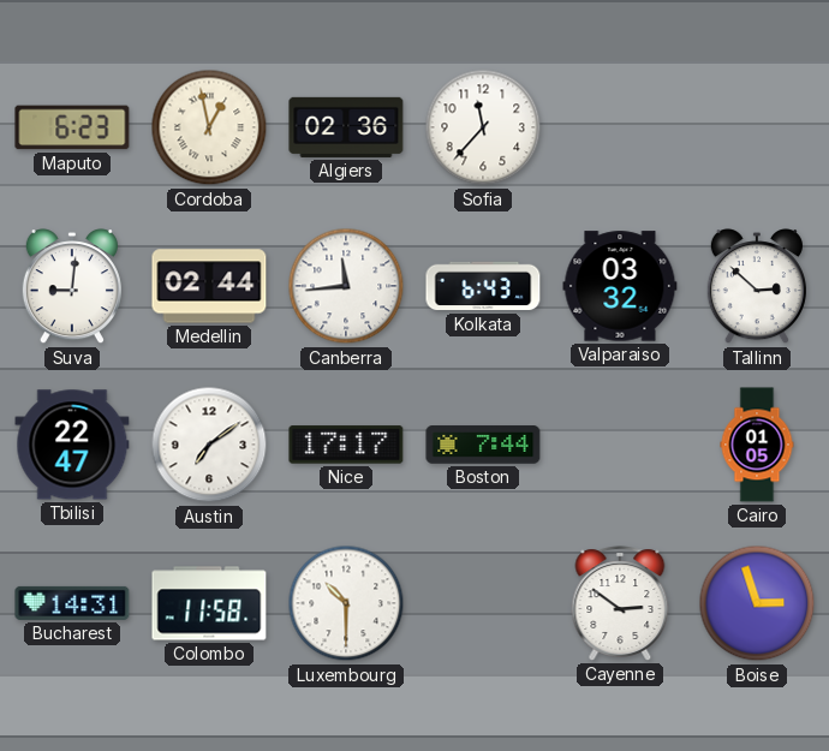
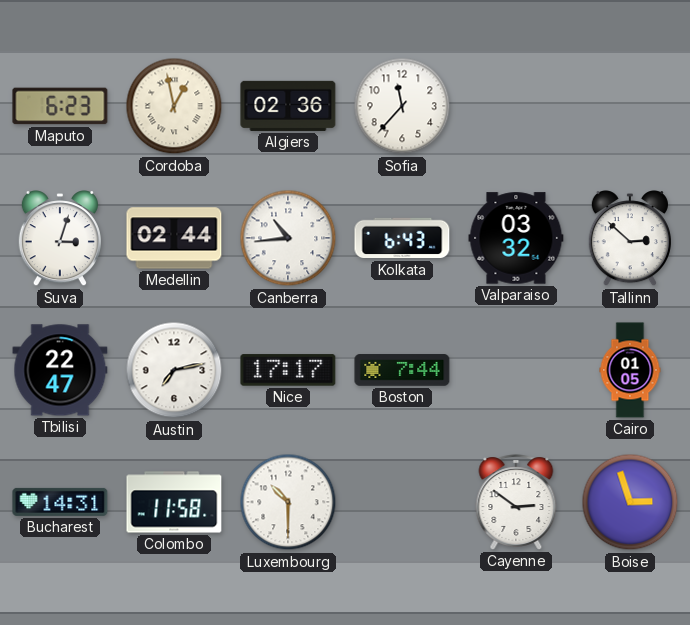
Suva: 9:01 -> 3:03
Canberra: 11:44 -> 10:44
Austin: 7:09 -> 7:13
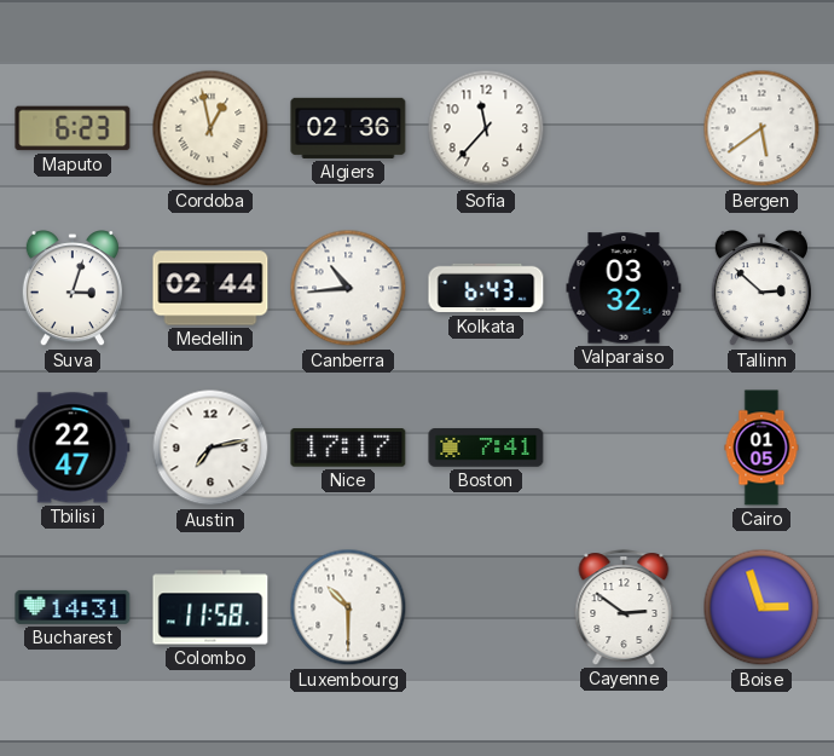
Bergen: none -> 5:39
Boston: 7:44 -> 7:41
